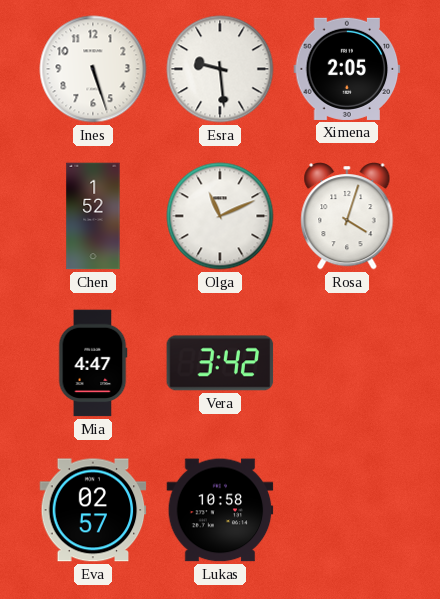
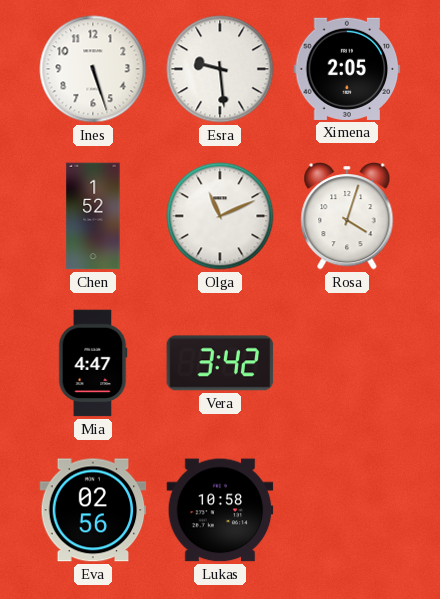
Eva: 02:57 -> 02:56
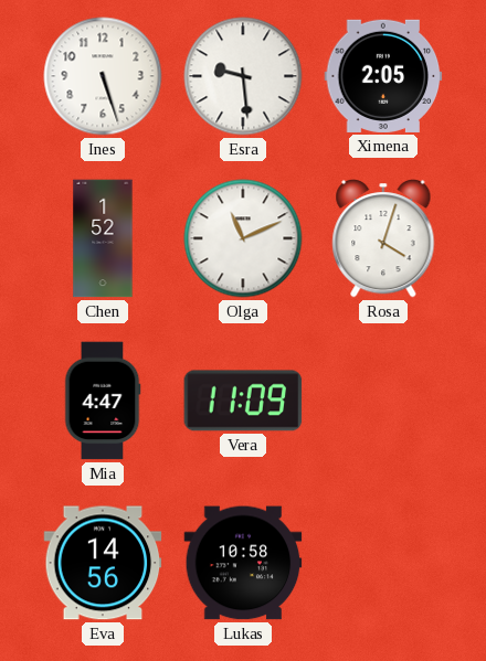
Vera: 3:42 -> 11:09
Eva: 02:56 -> 14:56
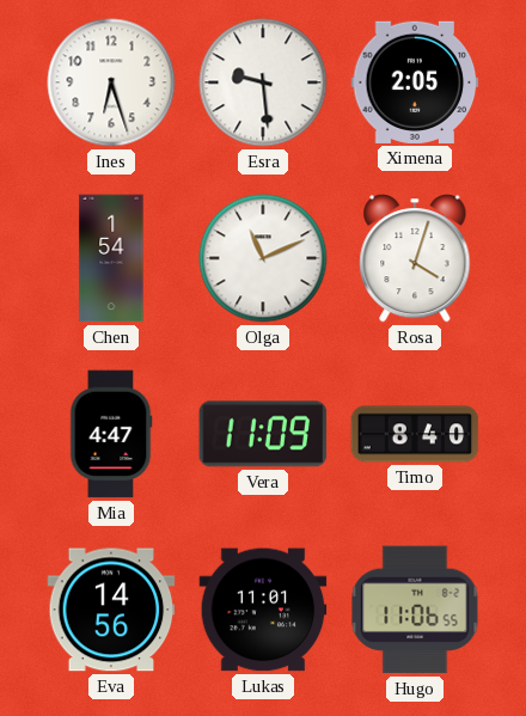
Ines: 5:27 -> 6:27
Chen: 1:52 -> 1:54
Timo: none -> 8:40
Lukas: 10:58 -> 11:01
Hugo: none -> 11:06
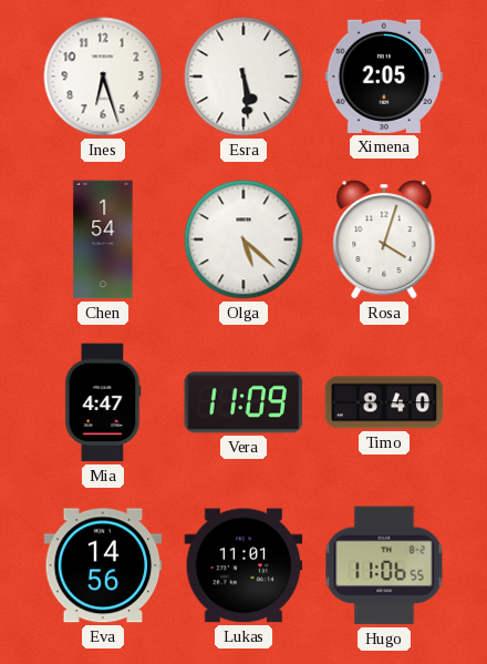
Esra: 9:29 -> 5:29
Olga: 11:11 -> 5:22
